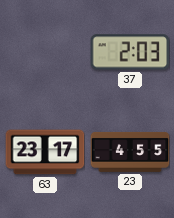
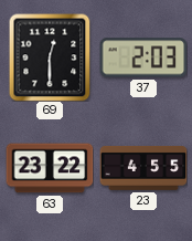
69: none -> 12:30
63: 23:17 -> 23:22
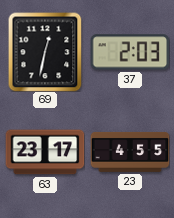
69: 12:30 -> 12:32
63: 23:22 -> 23:17
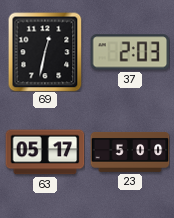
63: 23:17 -> 05:17
23: 4:55 -> 5:00
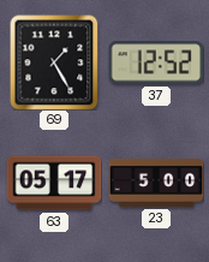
69: 12:32 -> 1:25
37: 2:03 -> 12:52
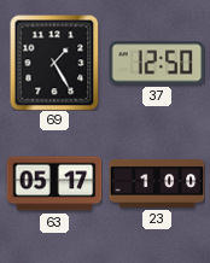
37: 12:52 -> 12:50
23: 5:00 -> 1:00
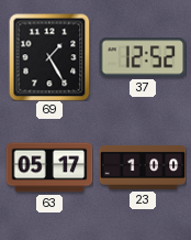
37: 12:50 -> 12:52
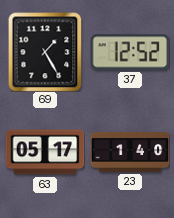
23: 1:00 -> 1:40
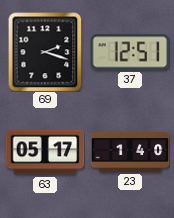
69: 1:25 -> 2:18
37: 12:52 -> 12:51
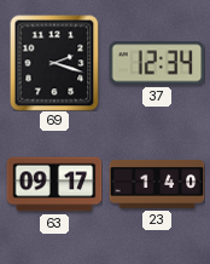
37: 12:51 -> 12:34
63: 05:17 -> 09:17
